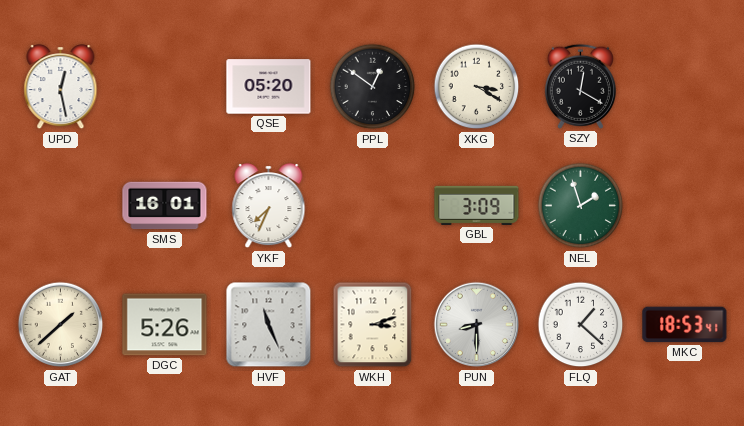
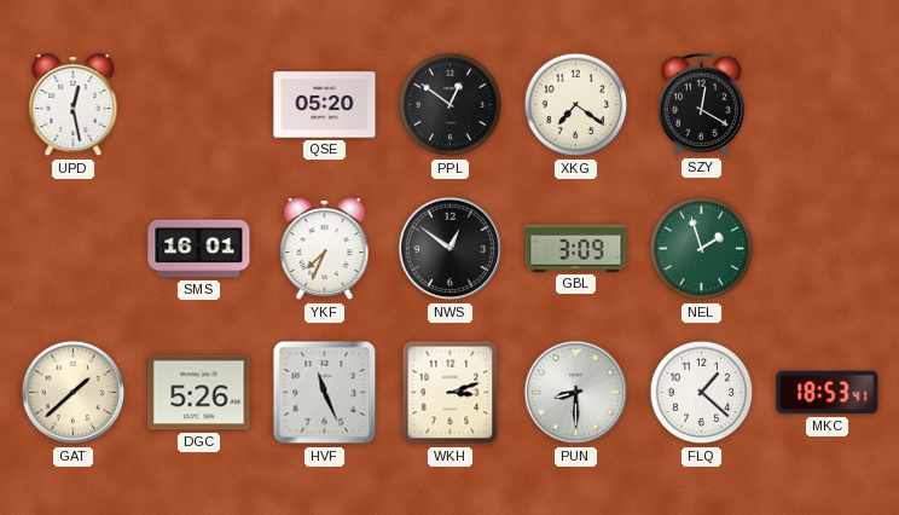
XKG: 3:20 -> 7:21
NWS: none -> 12:51
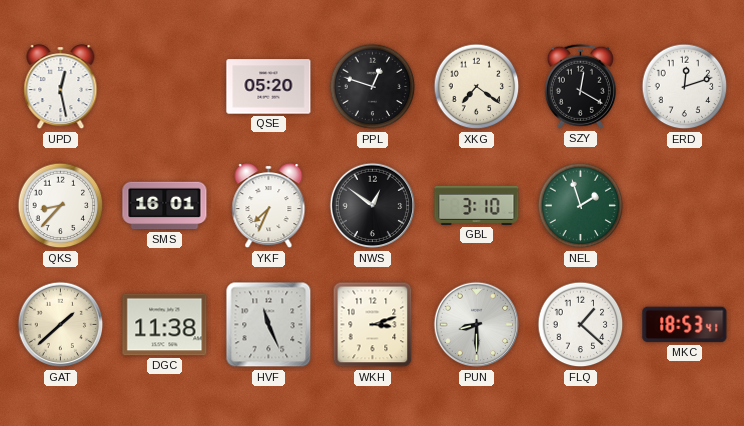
PPL: 12:51 -> 12:48
ERD: none -> 12:12
QKS: none -> 8:37
GBL: 3:09 -> 3:10
DGC: 5:26 -> 11:38
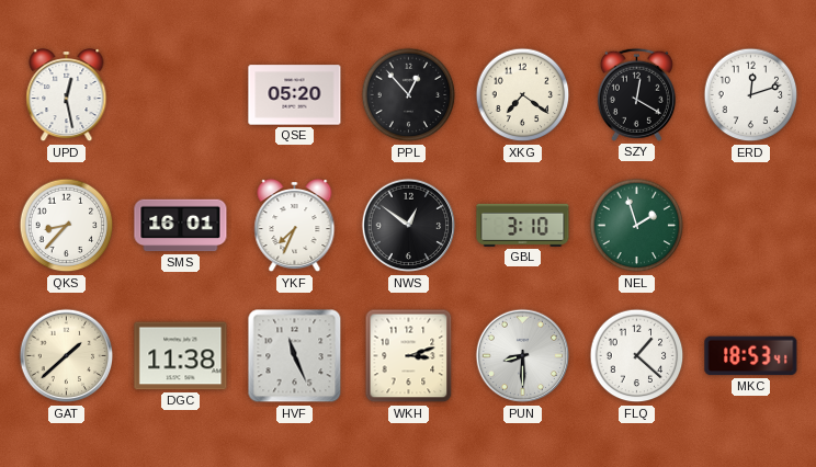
PPL: 12:48 -> 12:53
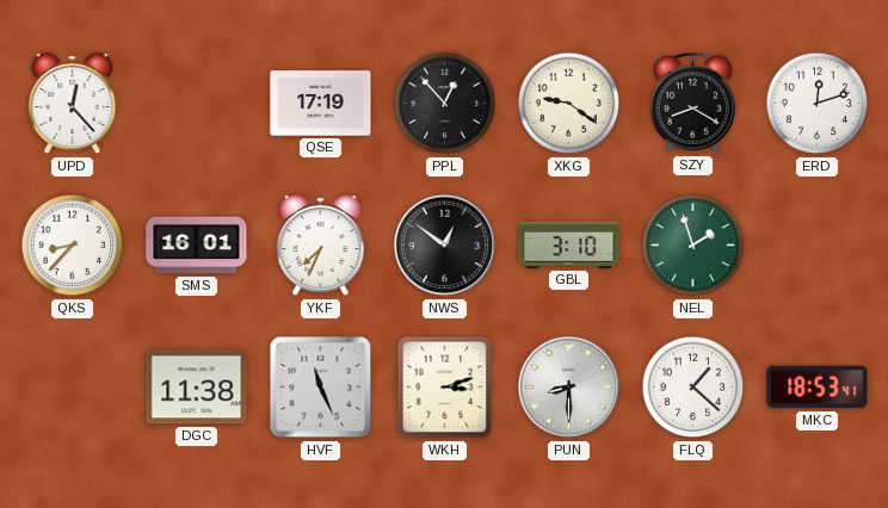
UPD: 12:28 -> 12:23
QSE: 05:20 -> 17:19
XKG: 7:21 -> 9:21
SZY: 12:20 -> 8:20
GAT: 1:38 -> none
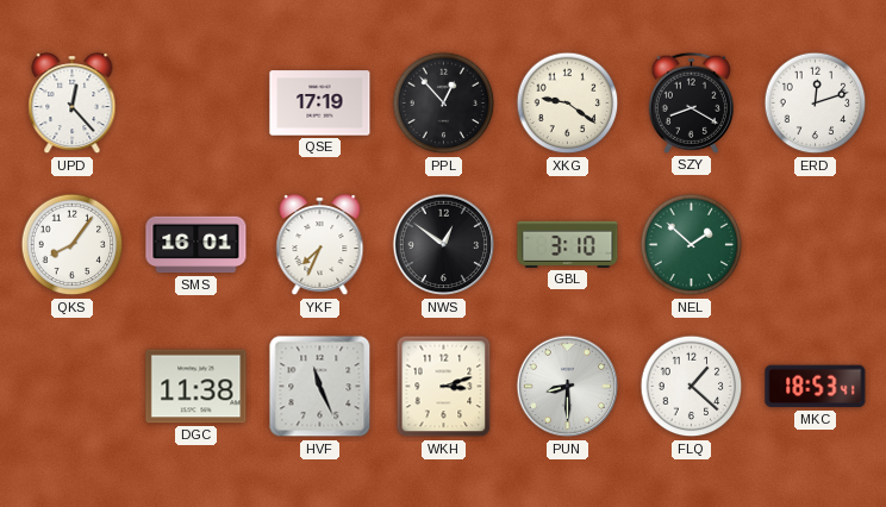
QKS: 8:37 -> 8:06
NEL: 1:57 -> 1:52
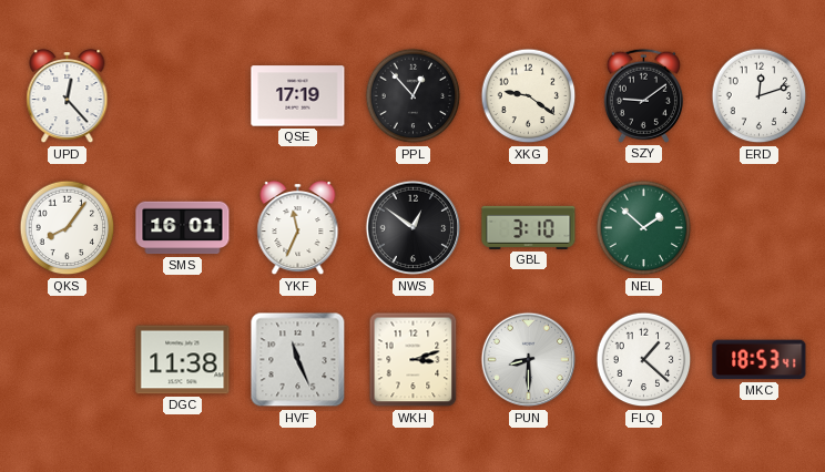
SZY: 8:20 -> 9:09
YKF: 7:34 -> 11:34
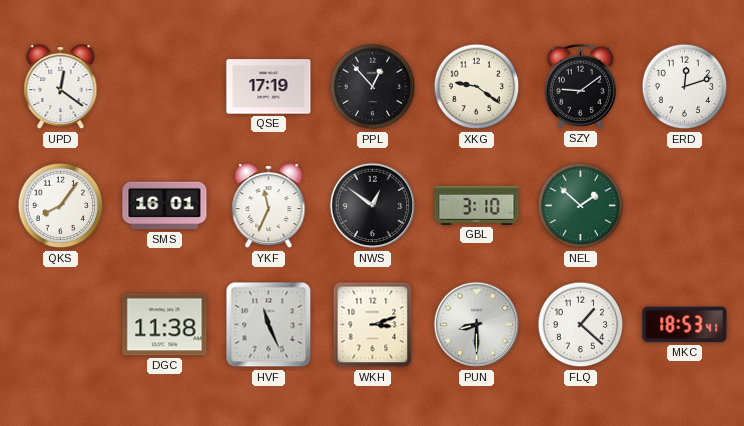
UPD: 12:23 -> 12:21
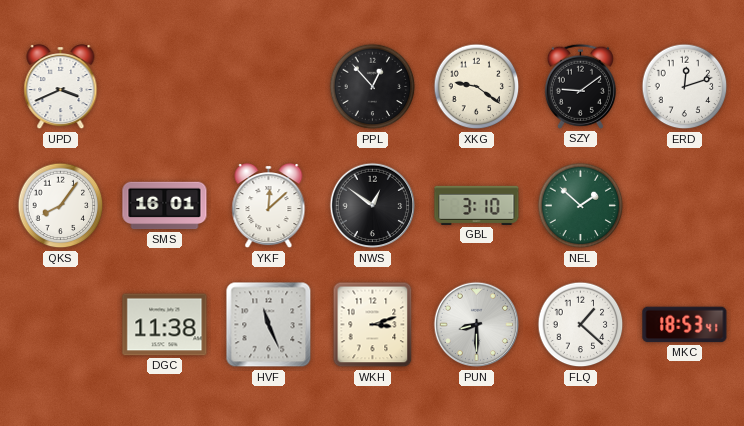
UPD: 12:21 -> 3:41
QSE: 17:19 -> none
YKF: 11:34 -> 12:08
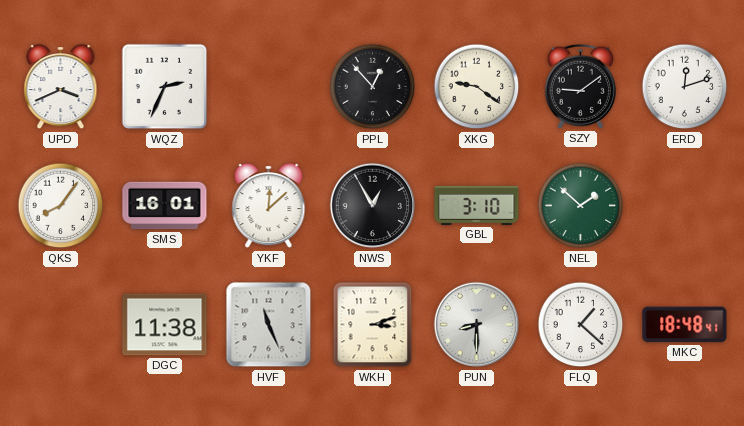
WQZ: none -> 2:34
NWS: 12:51 -> 12:55
MKC: 18:53 -> 18:48
